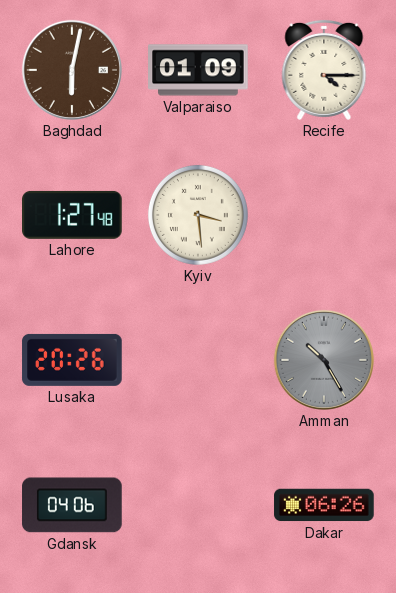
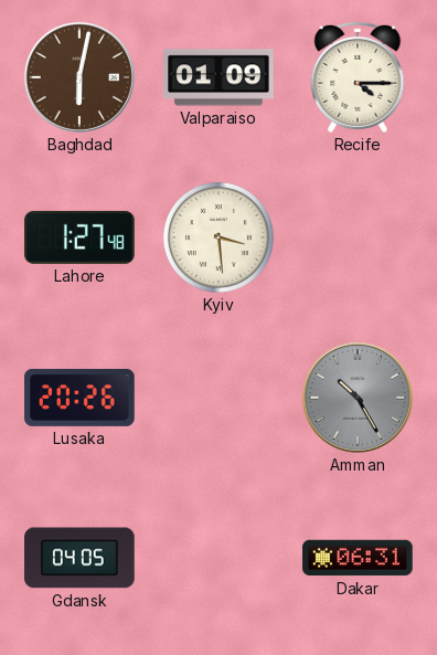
Gdansk: 04:06 -> 04:05
Dakar: 06:26 -> 06:31
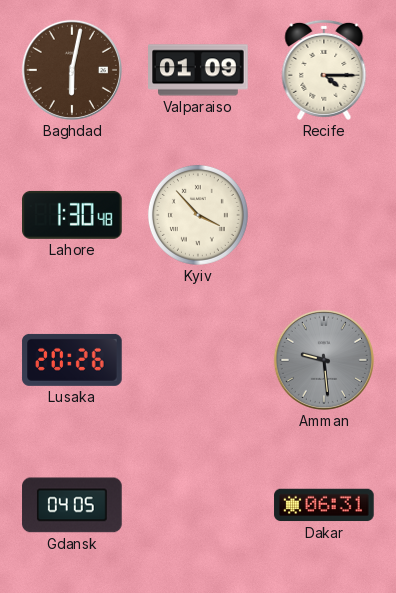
Lahore: 1:27 -> 1:30
Kyiv: 3:29 -> 3:53
Amman: 10:25 -> 9:29
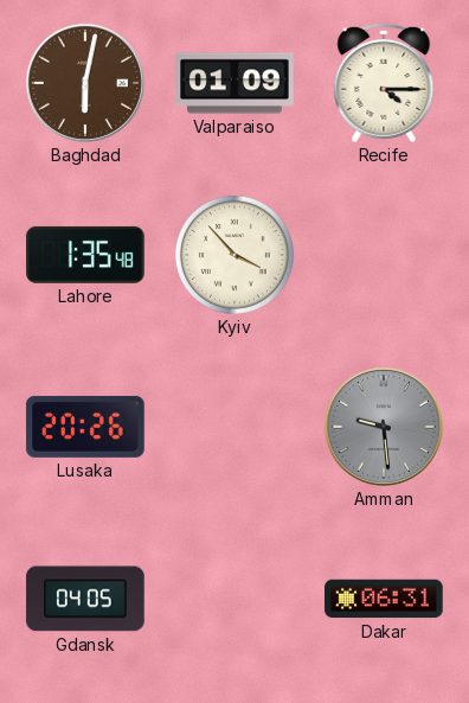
Lahore: 1:30 -> 1:35
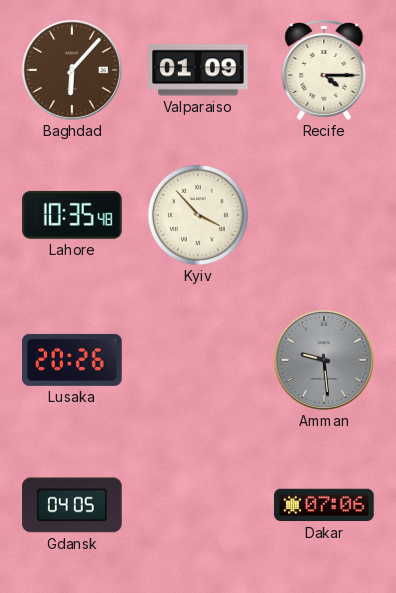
Baghdad: 6:02 -> 6:07
Lahore: 1:35 -> 10:35
Dakar: 06:31 -> 07:06
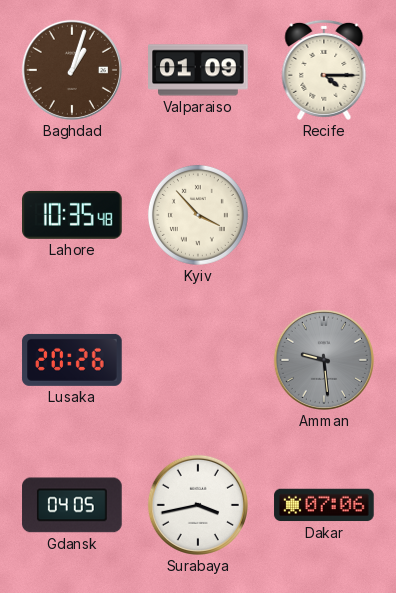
Baghdad: 6:07 -> 1:03
Surabaya: none -> 3:43
